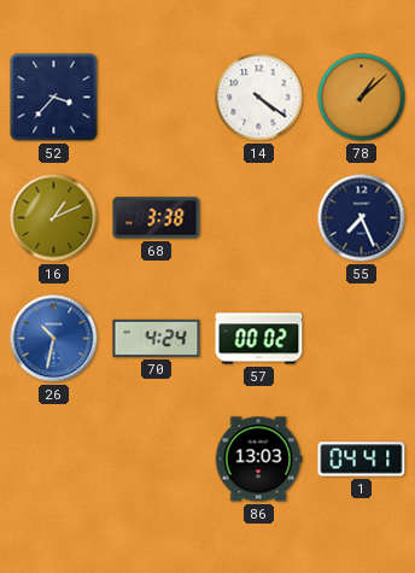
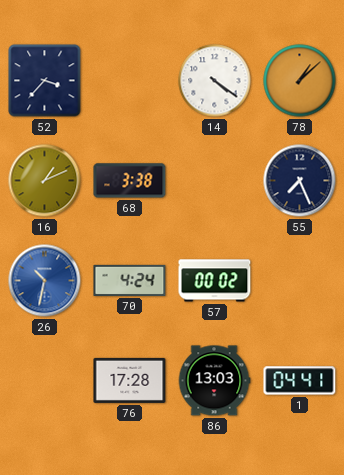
76: none -> 17:28
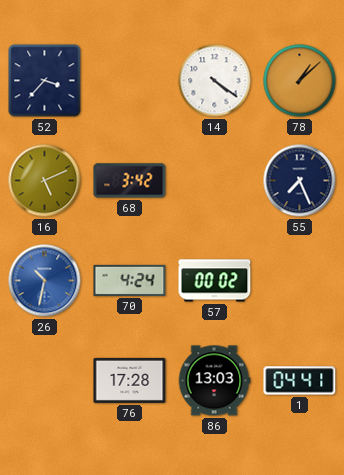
16: 1:11 -> 5:11
68: 3:38 -> 3:42
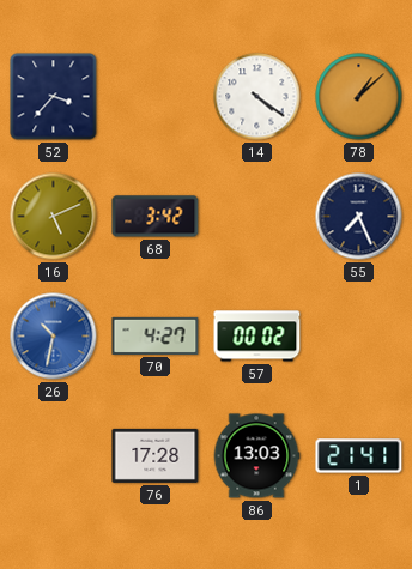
70: 4:24 -> 4:27
1: 04:41 -> 21:41
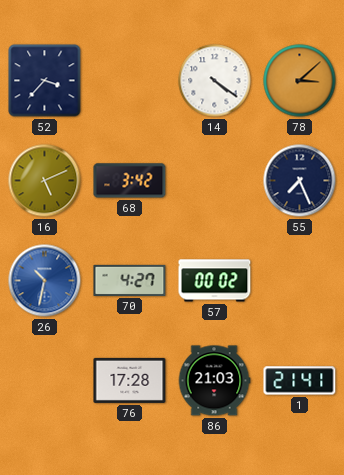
78: 1:08 -> 3:08
86: 13:03 -> 21:03
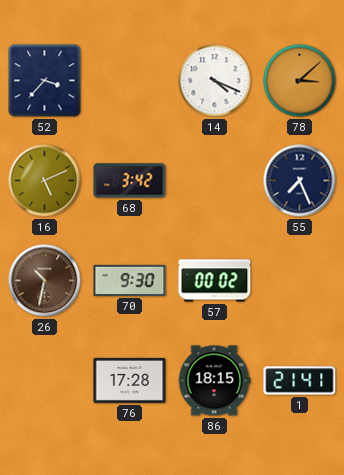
14: 4:21 -> 4:19
26 dial: blue -> brown
70: 4:27 -> 9:30
86: 21:03 -> 18:15
